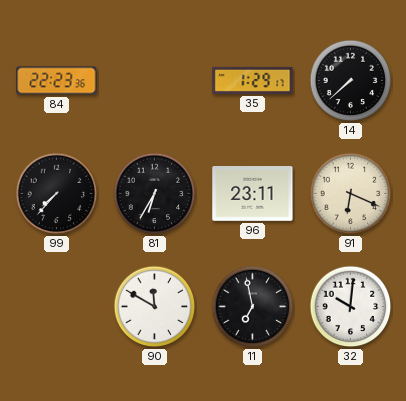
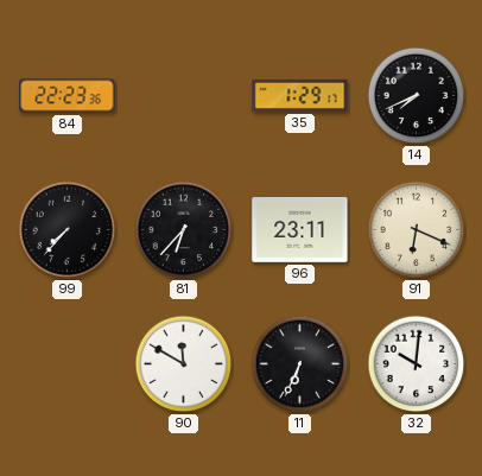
14: 7:38 -> 7:41
81: 6:35 -> 6:37
11: 6:58 -> 6:34
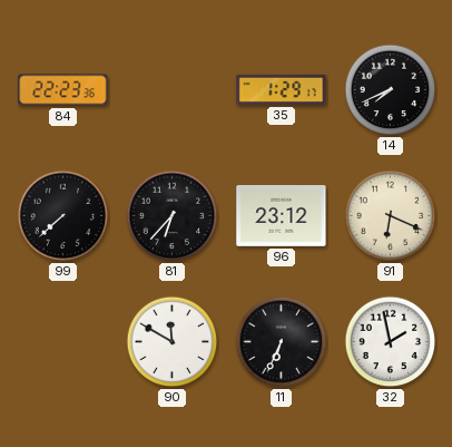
99: 7:37 -> 7:38
96: 23:11 -> 23:12
32: 10:01 -> 1:58
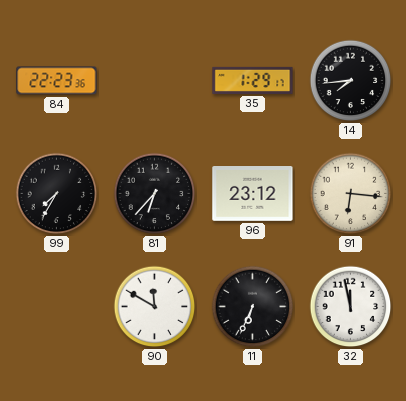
14: 7:41 -> 7:44
99: 7:38 -> 7:35
91: 6:19 -> 6:16
32: 1:58 -> 11:58
